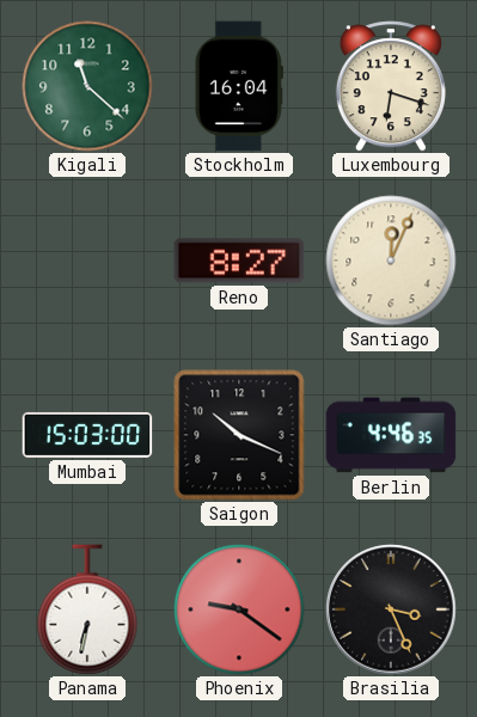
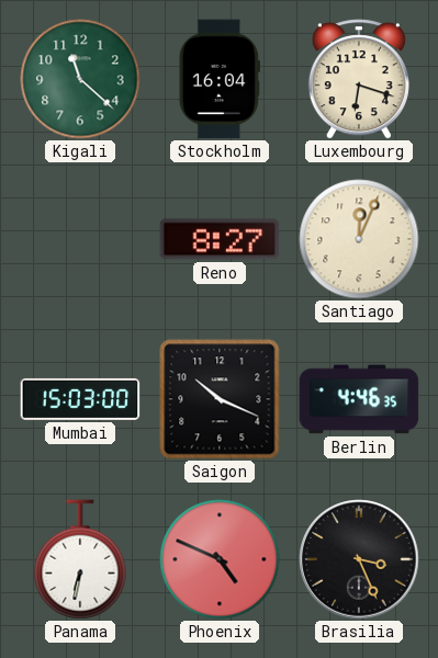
Phoenix: 9:21 -> 4:49
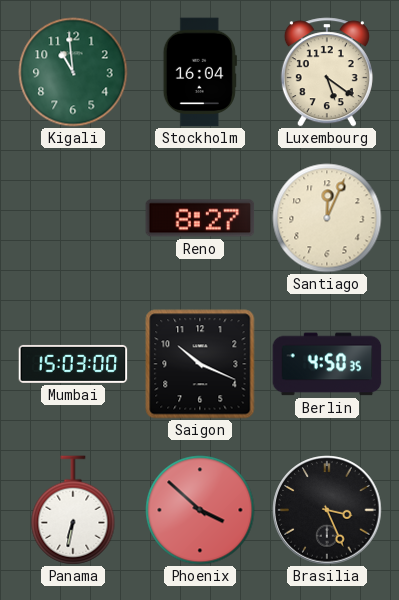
Kigali: 11:22 -> 10:59
Luxembourg: 6:18 -> 5:21
Berlin: 4:46 -> 4:50
Phoenix: 4:49 -> 3:52
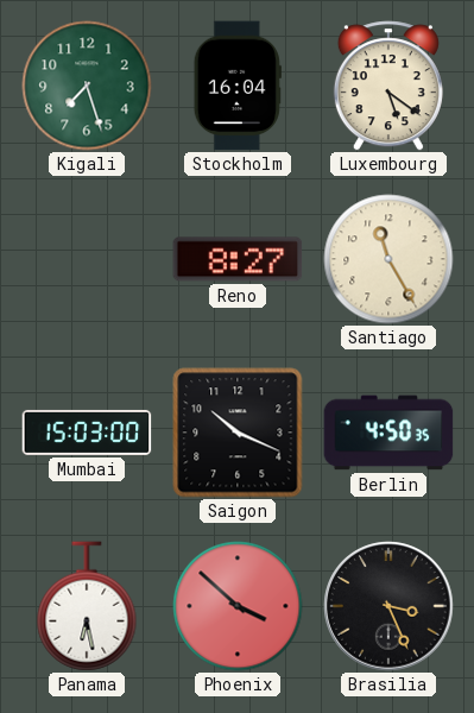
Kigali: 10:59 -> 7:27
Santiago: 12:04 -> 11:25
Panama: 6:32 -> 6:28
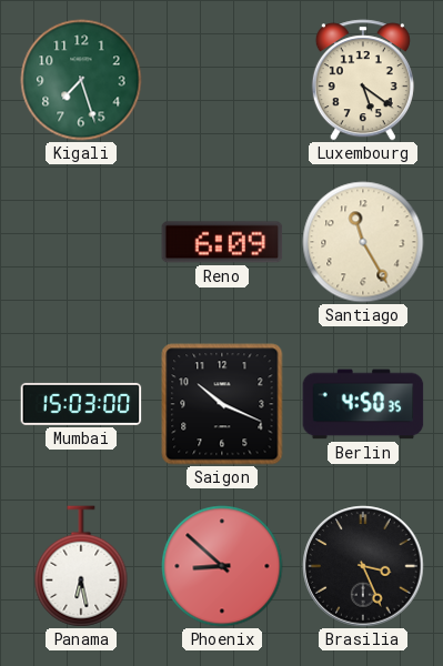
Stockholm: 16:04 -> none
Reno: 8:27 -> 6:09
Phoenix: 3:52 -> 8:52
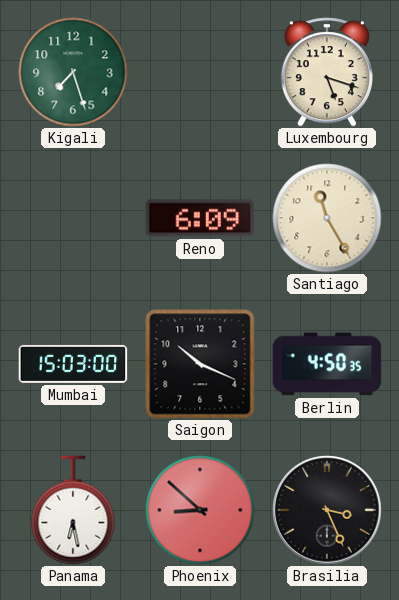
Luxembourg: 5:21 -> 5:18
